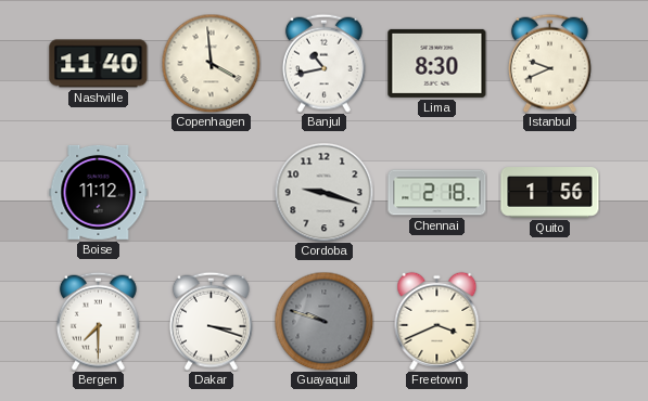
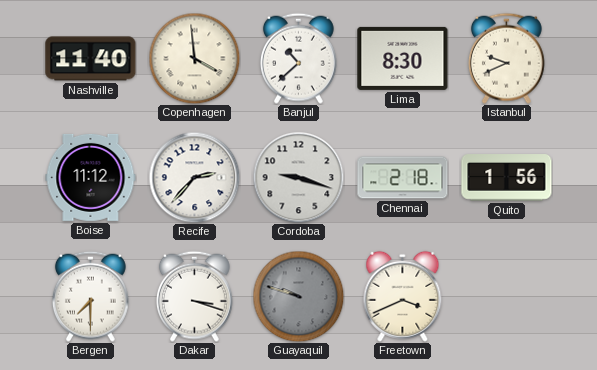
Banjul: 10:43 -> 10:38
Recife: none -> 2:37
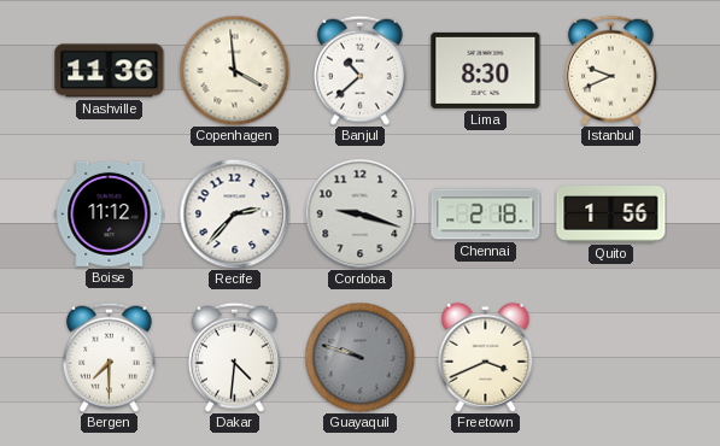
Nashville: 11:40 -> 11:36
Dakar: 3:18 -> 4:31
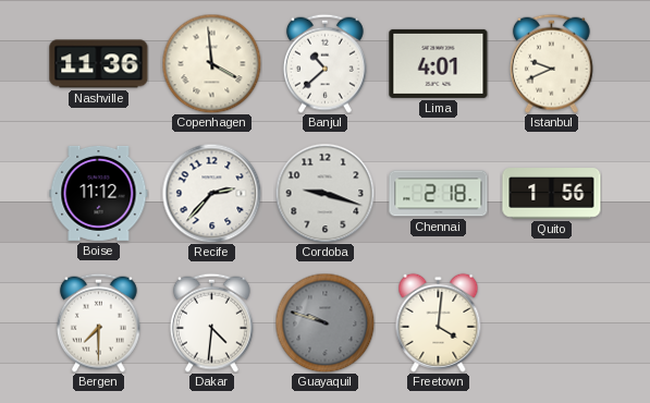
Lima: 8:30 -> 4:01
Freetown: 3:41 -> 4:01
